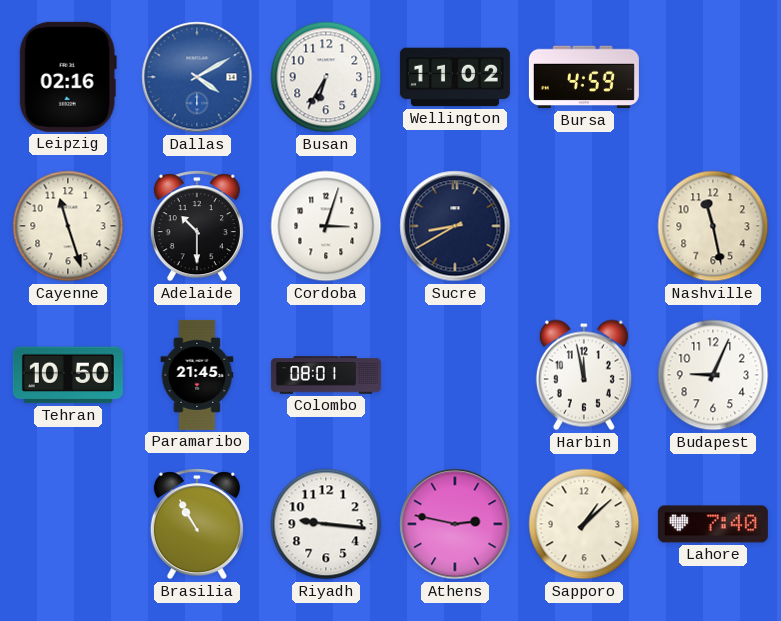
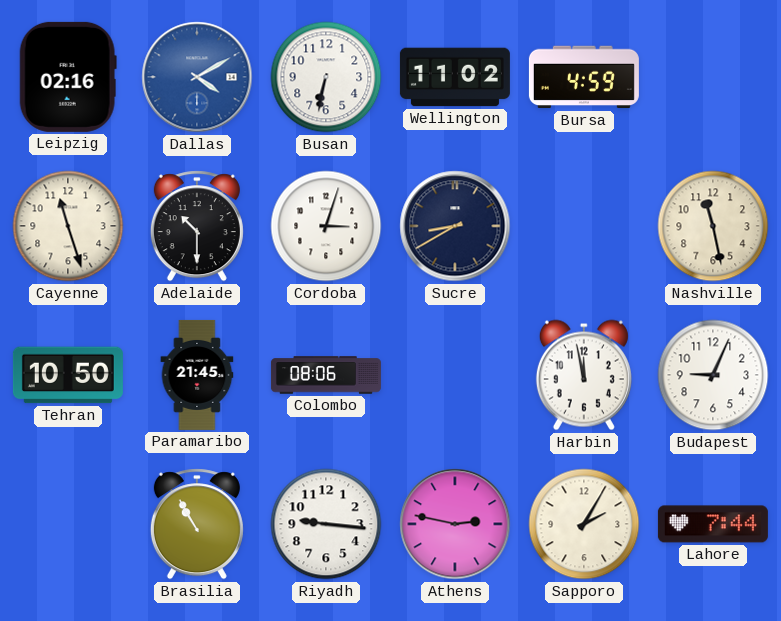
Busan: 6:35 -> 6:32
Colombo: 08:01 -> 08:06
Sapporo: 1:08 -> 2:05
Lahore: 7:40 -> 7:44
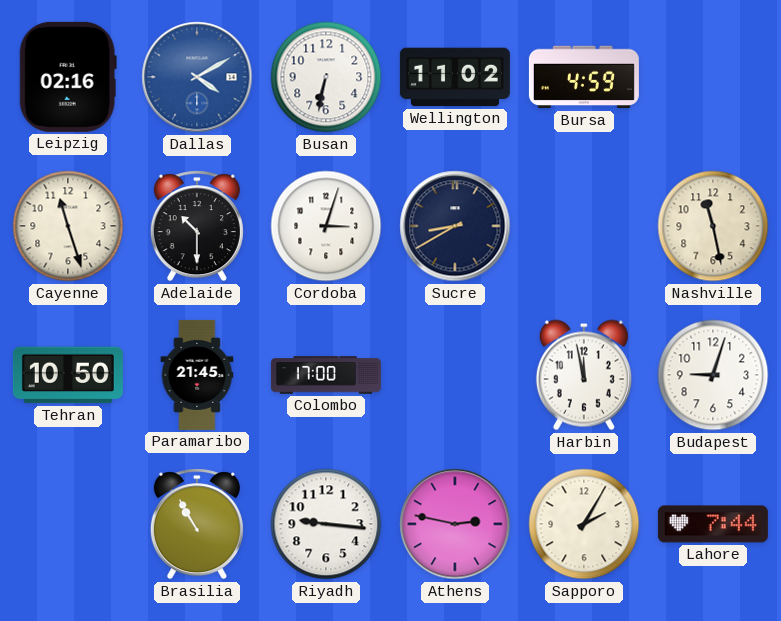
Colombo: 08:06 -> 17:00
Budapest: 9:04 -> 9:03
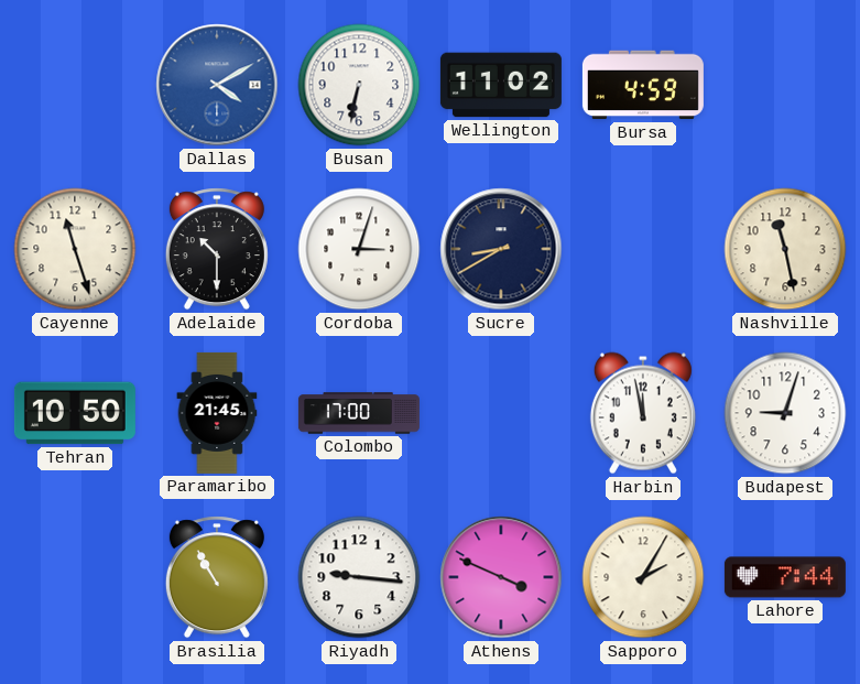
Leipzig: 02:16 -> none
Athens: 2:47 -> 3:49
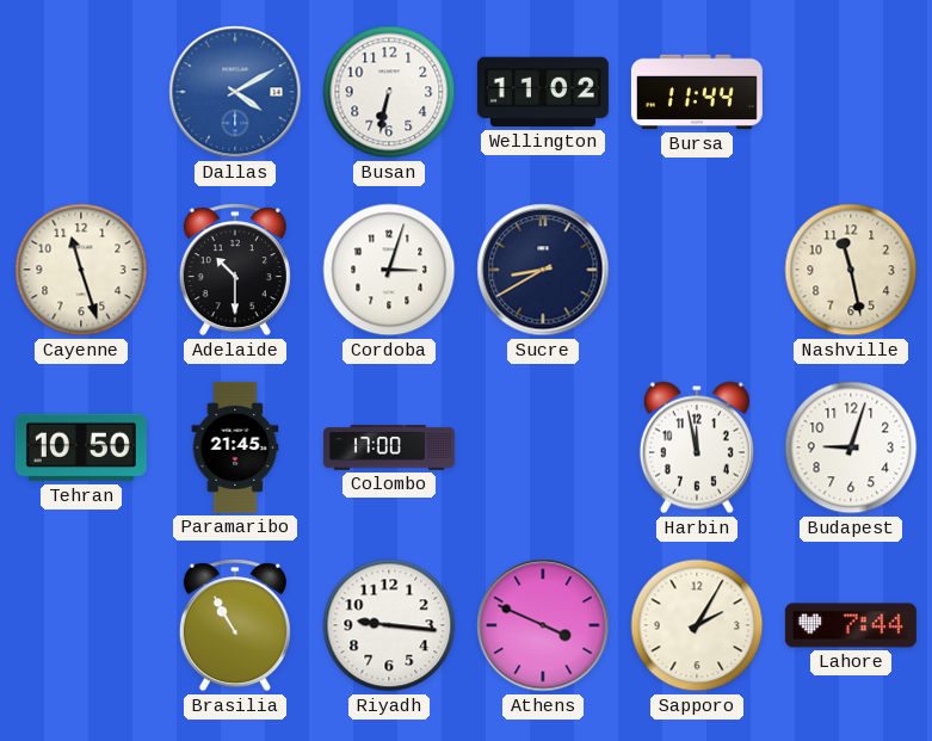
Bursa: 4:59 -> 11:44
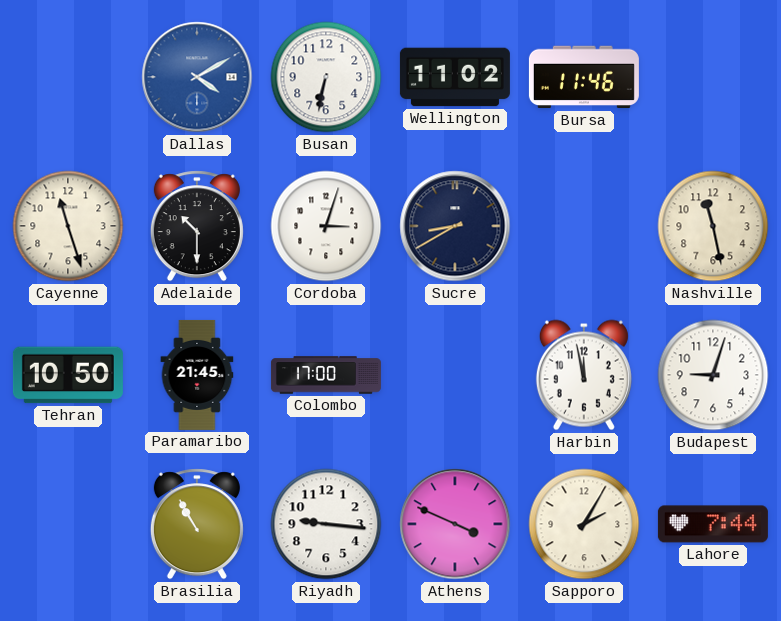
Bursa: 11:44 -> 11:46
